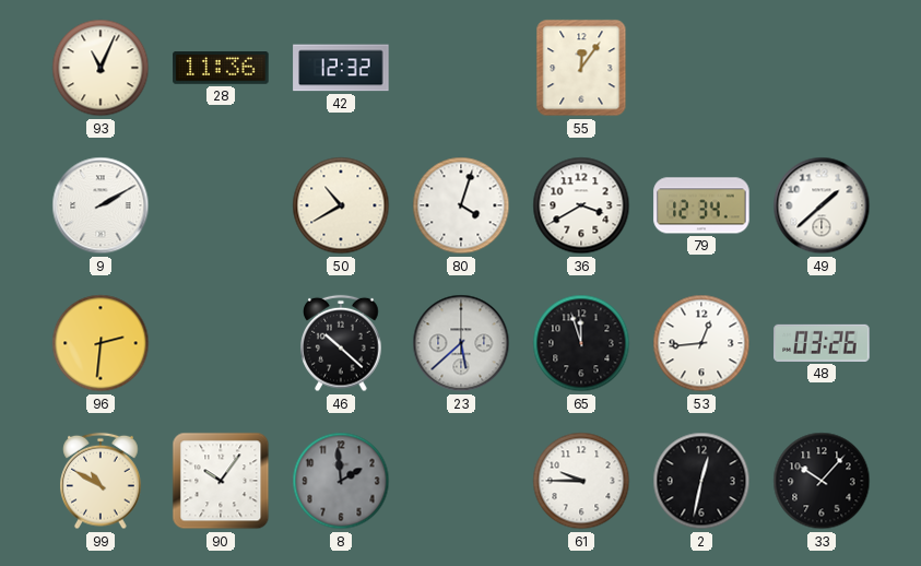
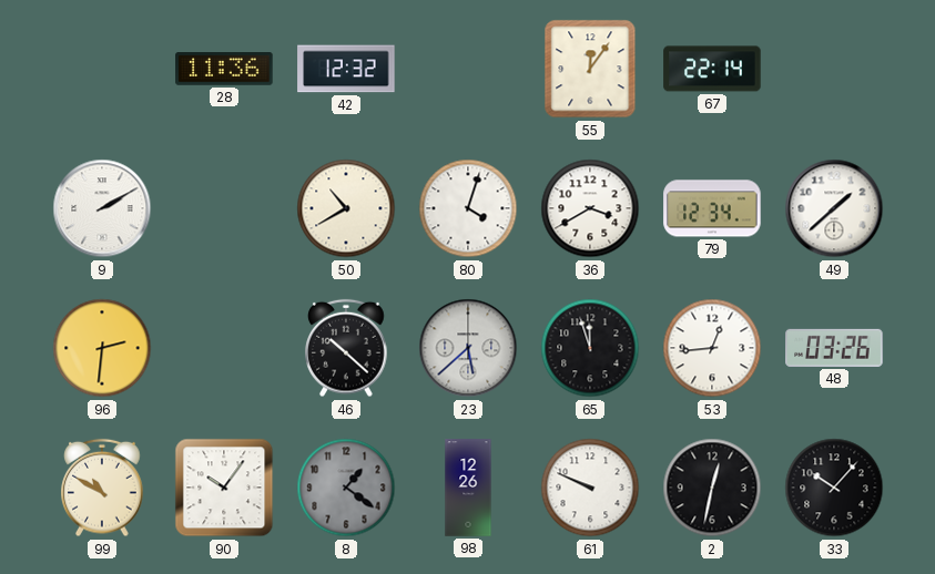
93: 11:04 -> none
67: none -> 22:14
8: 1:59 -> 1:21
98: none -> 12:26
61: 9:45 -> 9:49
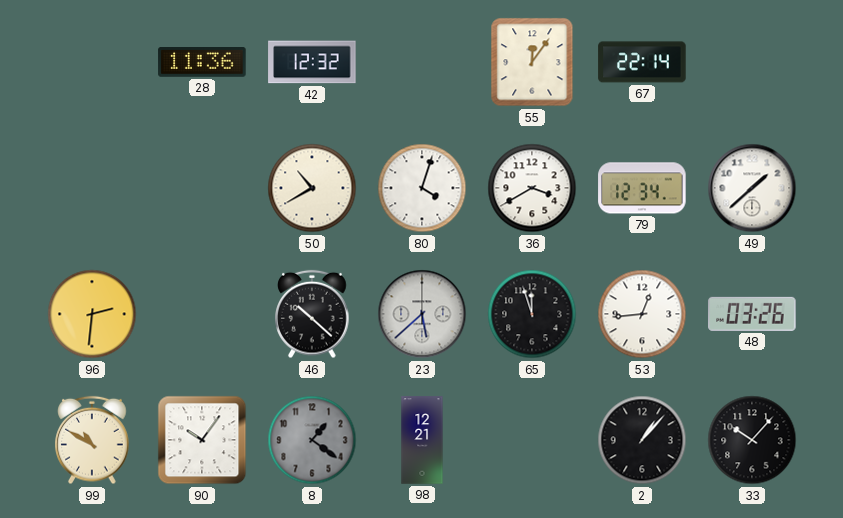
9: 2:10 -> none
98: 12:26 -> 12:21
61: 9:49 -> none
2: 12:32 -> 1:07
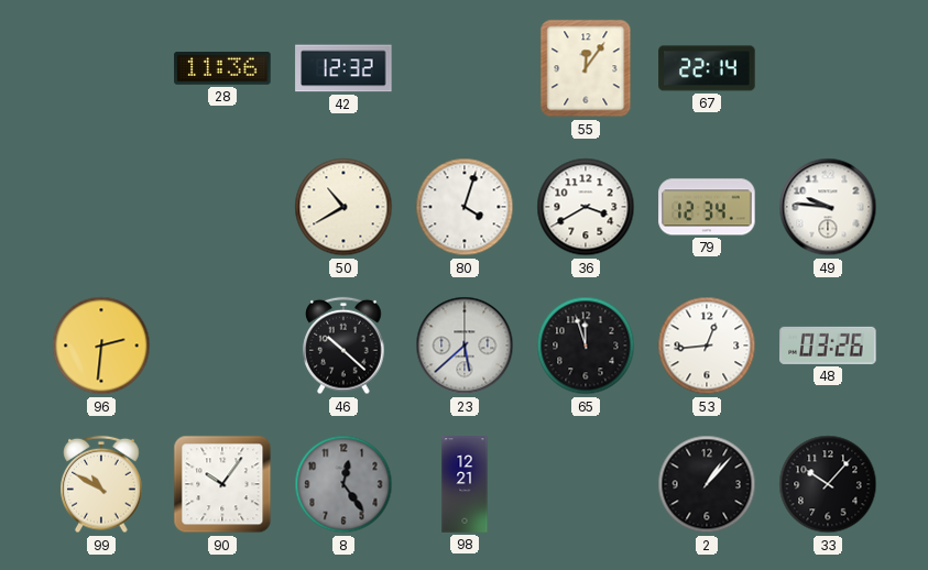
49: 1:38 -> 9:46
8: 1:21 -> 12:24
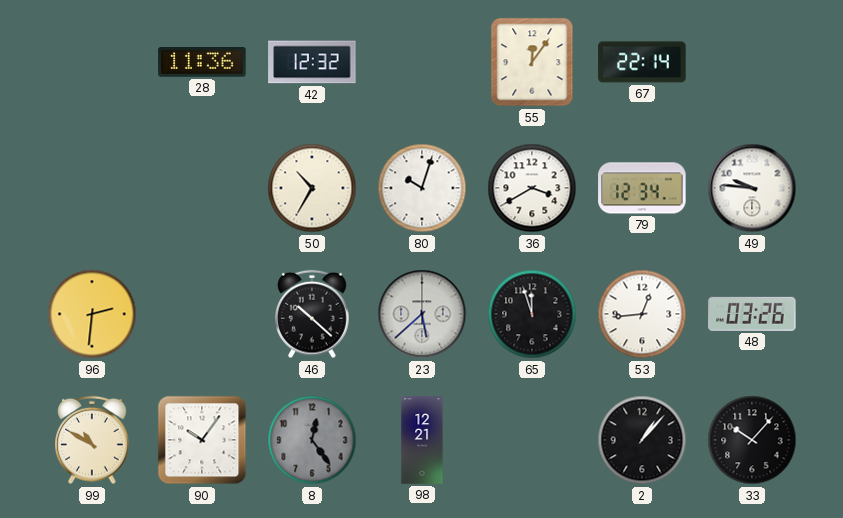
50: 10:40 -> 10:35
80: 4:03 -> 10:03
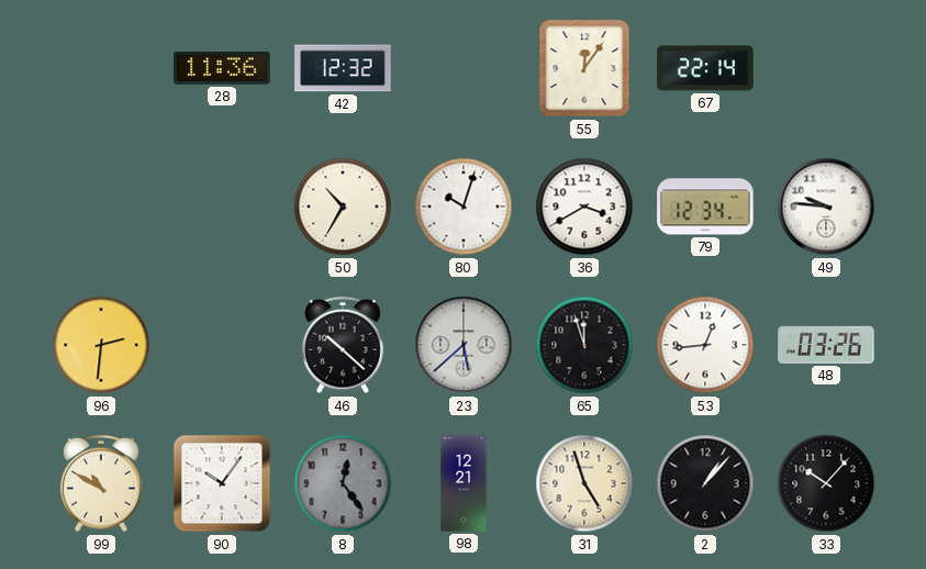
31: none -> 4:57
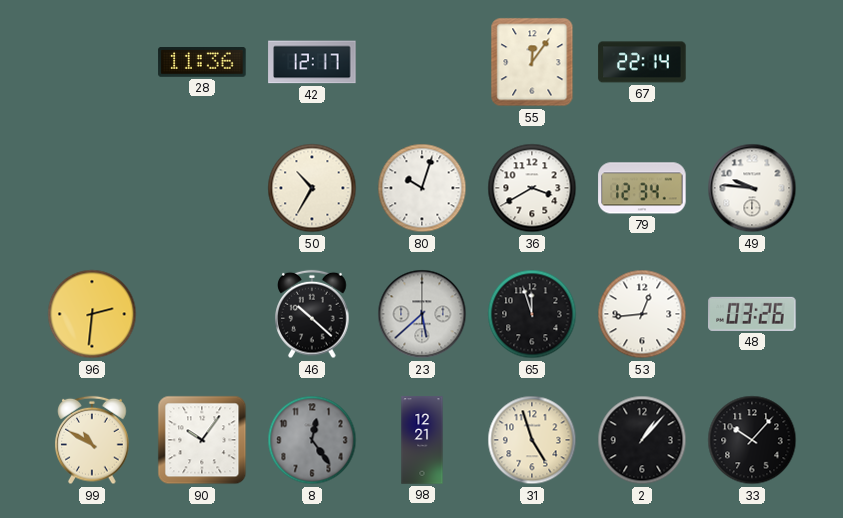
42: 12:32 -> 12:17
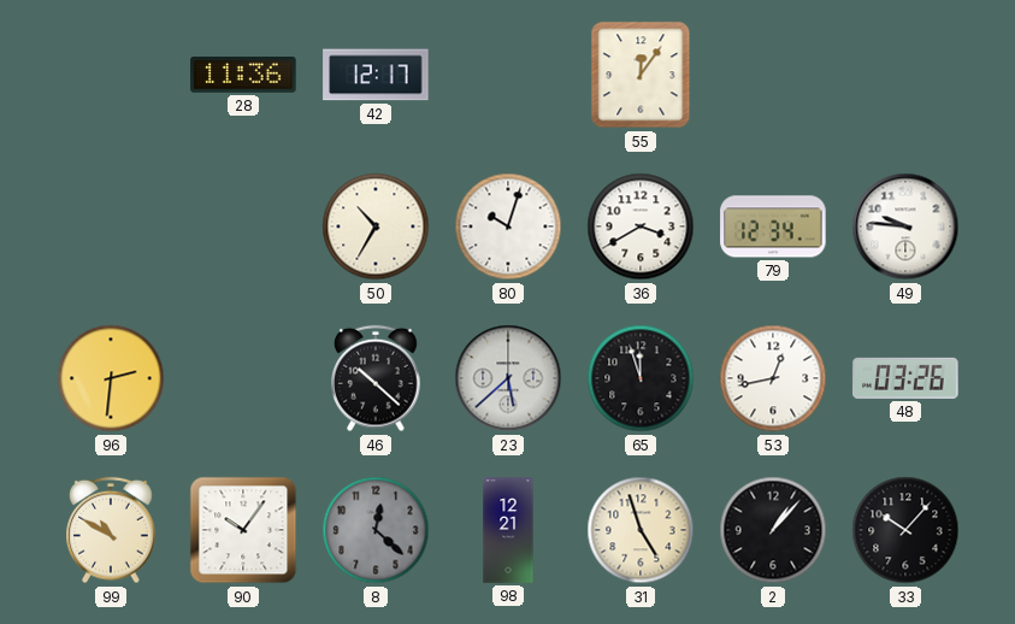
67: 22:14 -> none
53: 12:44 -> 12:43
8: 12:24 -> 12:22
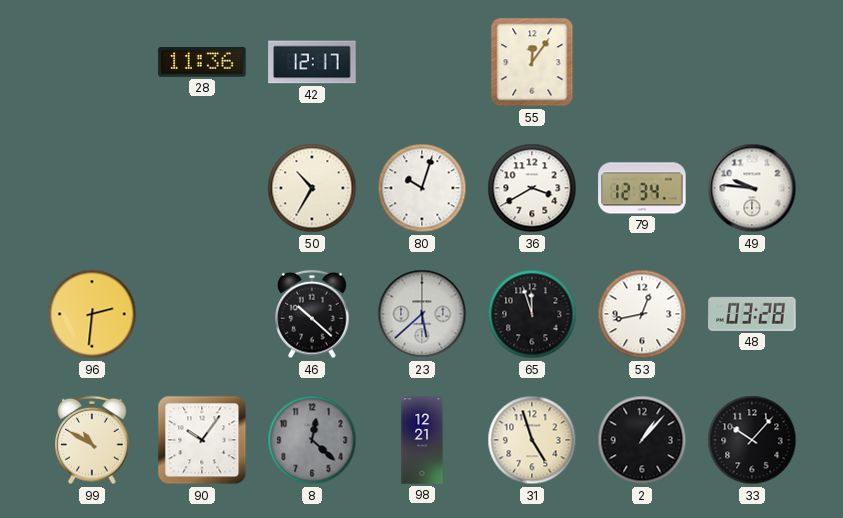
48: 03:26 -> 03:28
